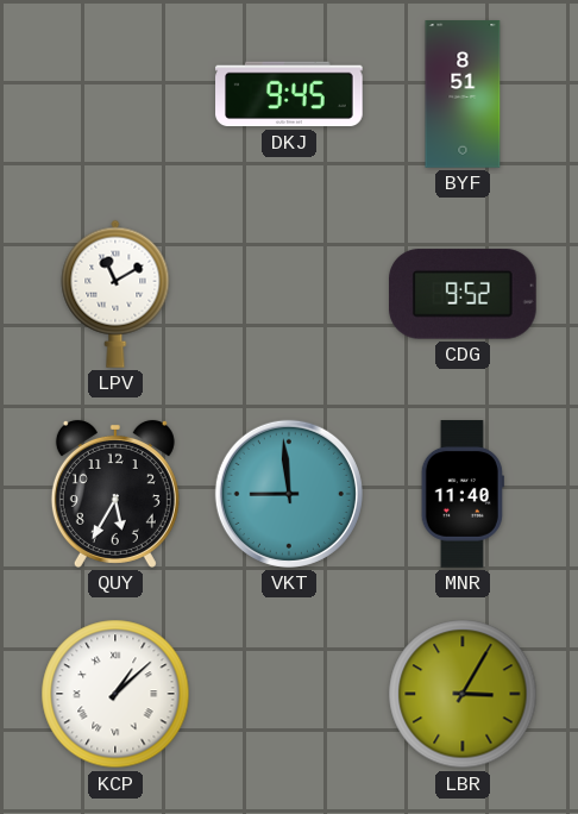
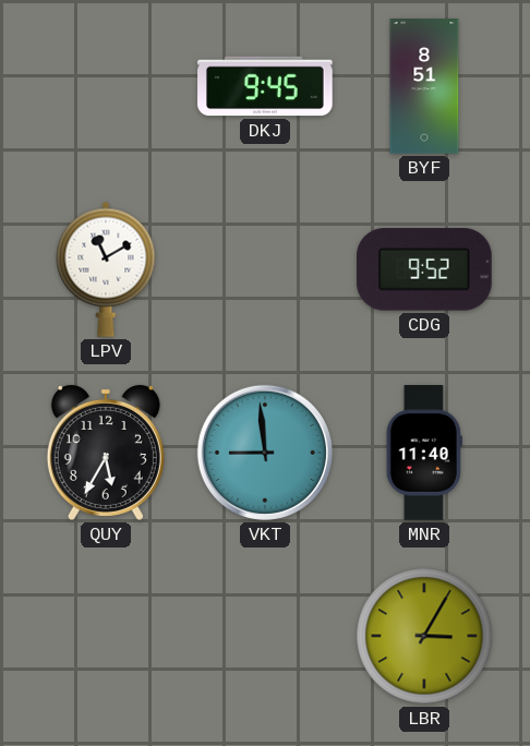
KCP: 1:08 -> none
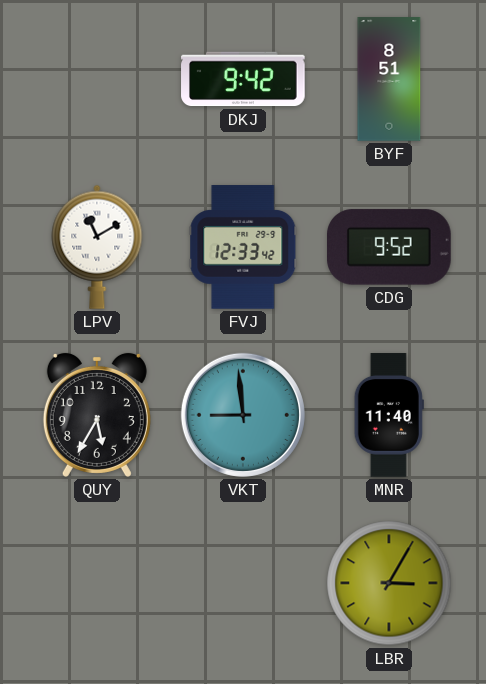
DKJ: 9:45 -> 9:42
FVJ: none -> 12:33
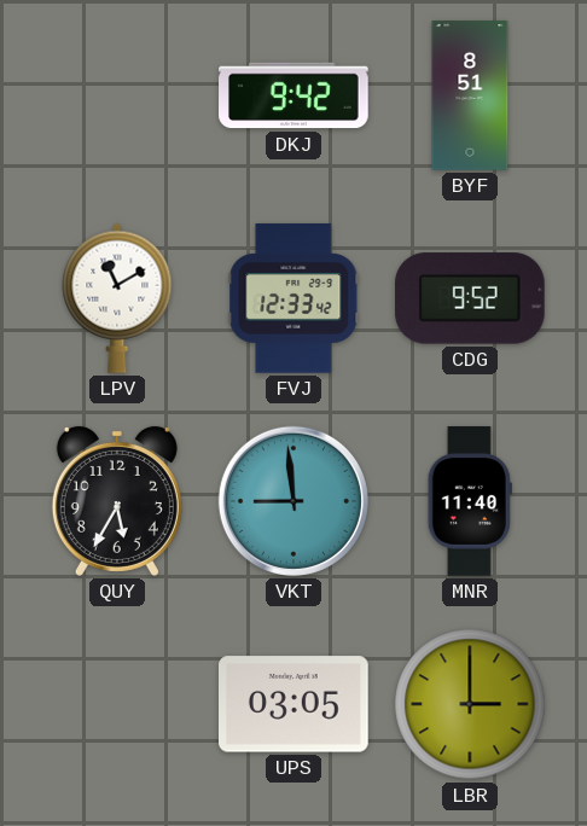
UPS: none -> 03:05
LBR: 3:05 -> 3:00
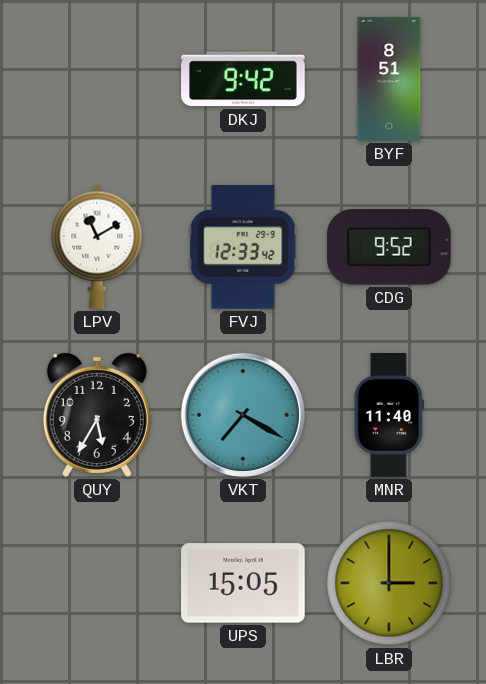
VKT: 8:59 -> 7:20
UPS: 03:05 -> 15:05
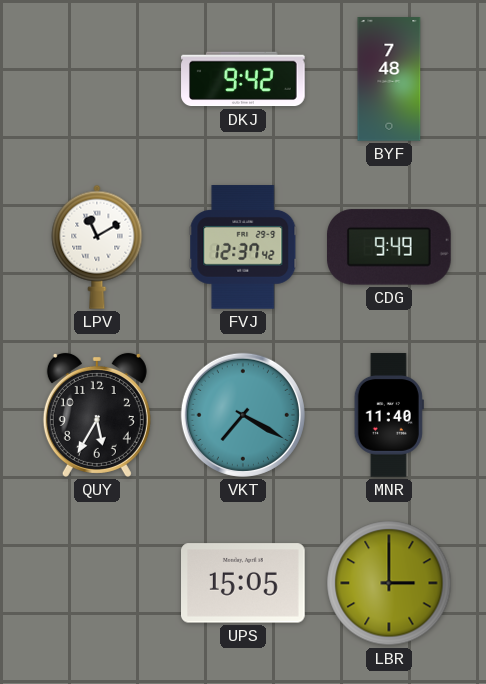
BYF: 8:51 -> 7:48
FVJ: 12:33 -> 12:37
CDG: 9:52 -> 9:49
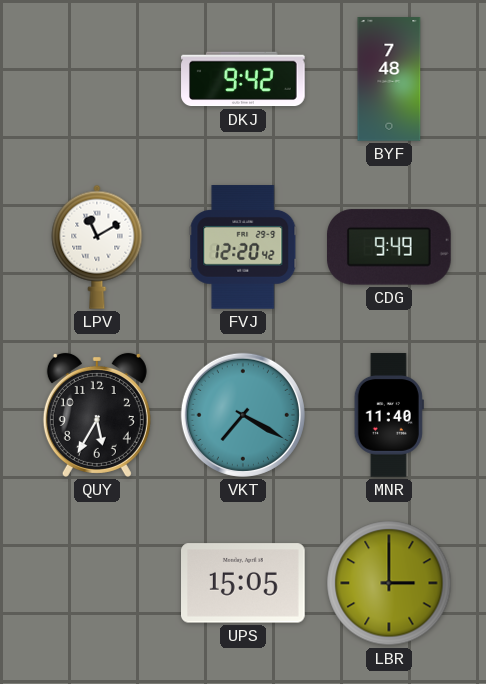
FVJ: 12:37 -> 12:20
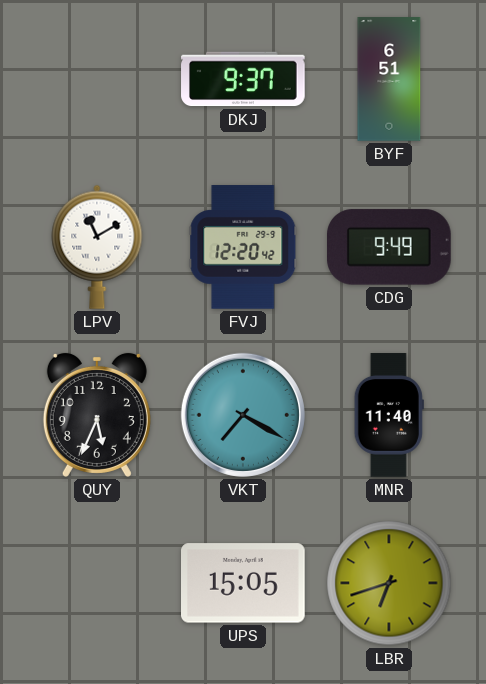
DKJ: 9:42 -> 9:37
BYF: 7:48 -> 6:51
QUY: 5:35 -> 5:34
LBR: 3:00 -> 6:42
